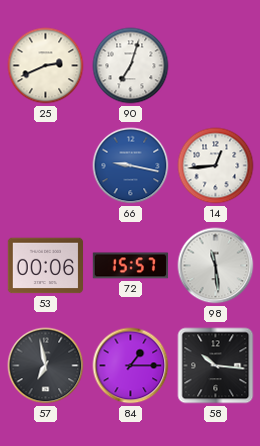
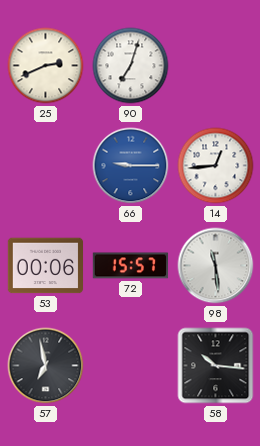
66: 9:17 -> 9:15
84: 1:15 -> none
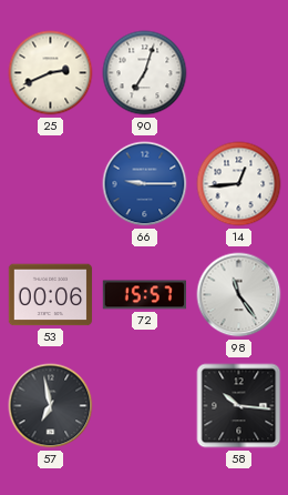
98: 11:29 -> 11:24
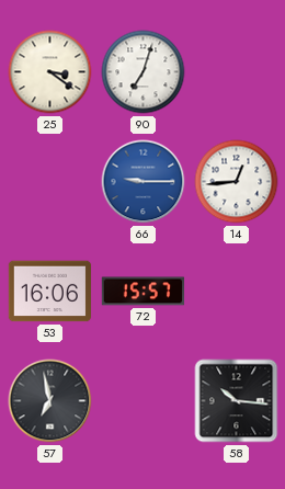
25: 2:41 -> 3:21
53: 00:06 -> 16:06
98: 11:24 -> none
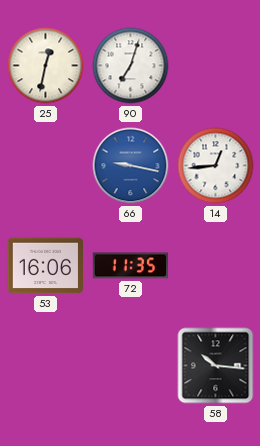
25: 3:21 -> 12:32
66: 9:15 -> 9:17
72: 15:57 -> 11:35
57: 6:58 -> none
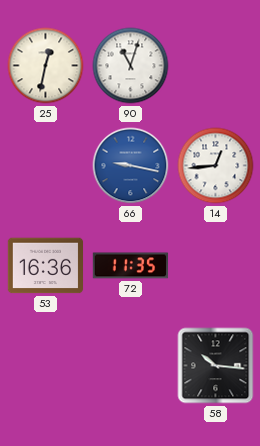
90: 7:03 -> 11:03
53: 16:06 -> 16:36
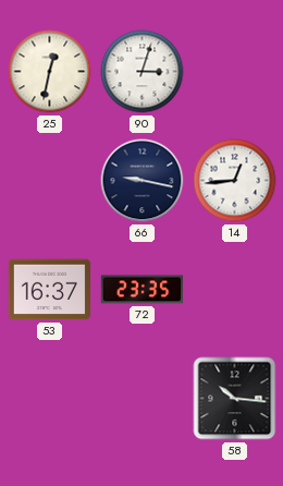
90: 11:03 -> 3:03
66 dial: blue -> navy
53: 16:36 -> 16:37
72: 11:35 -> 23:35
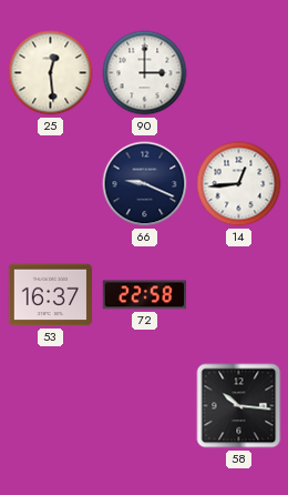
25: 12:32 -> 12:29
90: 3:03 -> 3:00
66: 9:17 -> 9:19
72: 23:35 -> 22:58
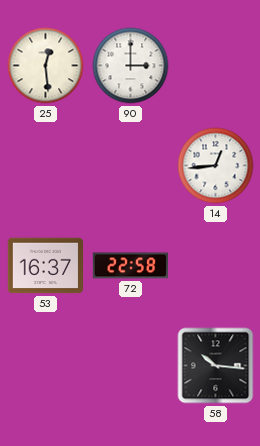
66: 9:19 -> none
